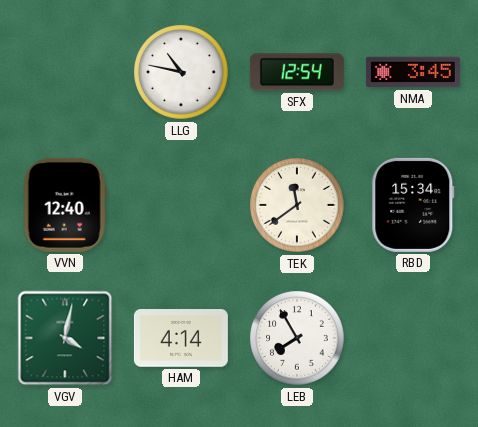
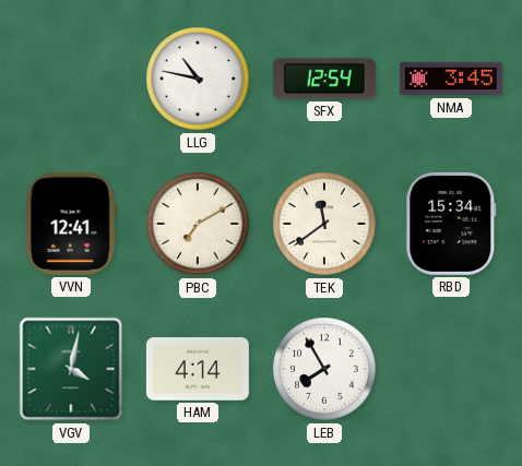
VVN: 12:40 -> 12:41
PBC: none -> 7:10
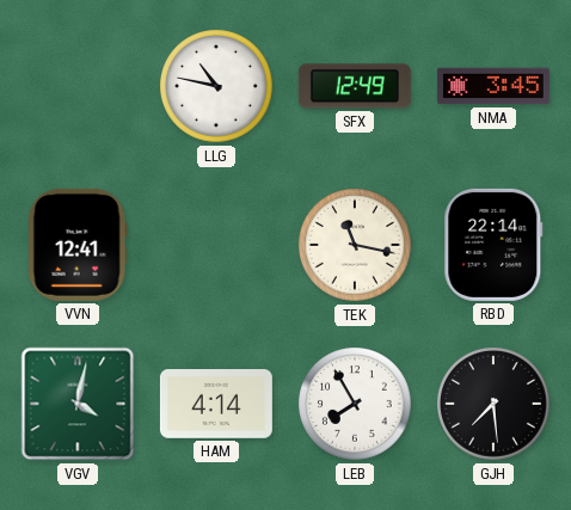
SFX: 12:54 -> 12:49
PBC: 7:10 -> none
TEK: 11:39 -> 11:17
RBD: 15:34 -> 22:14
GJH: none -> 7:29
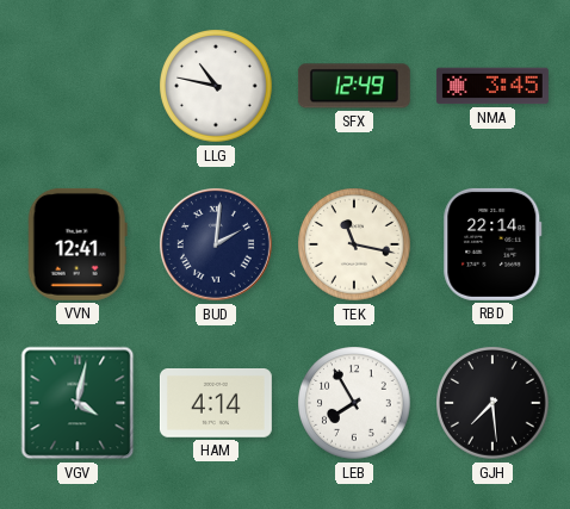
BUD: none -> 2:01
